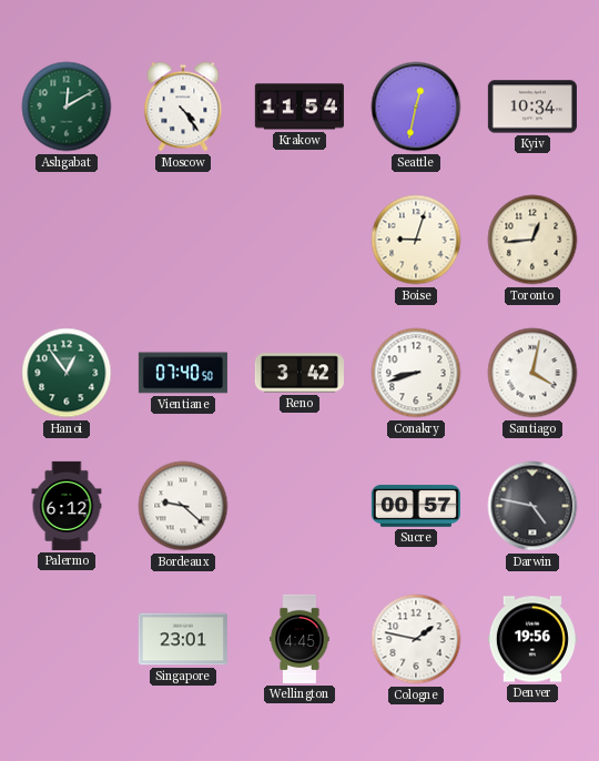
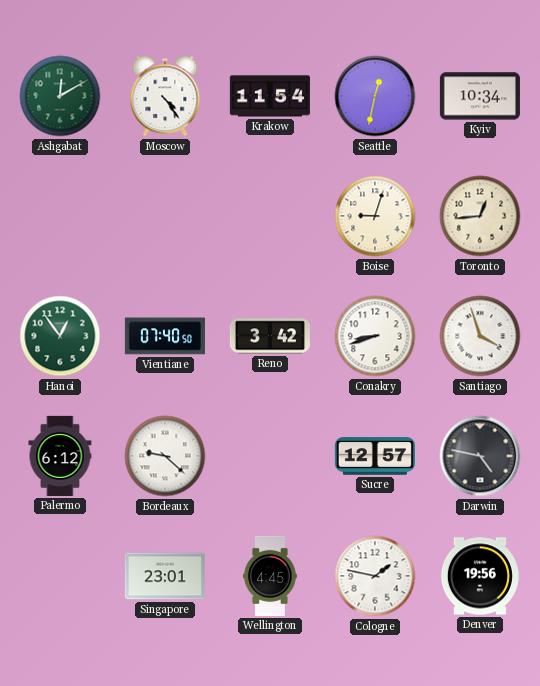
Santiago: 4:02 -> 3:57
Sucre: 00:57 -> 12:57
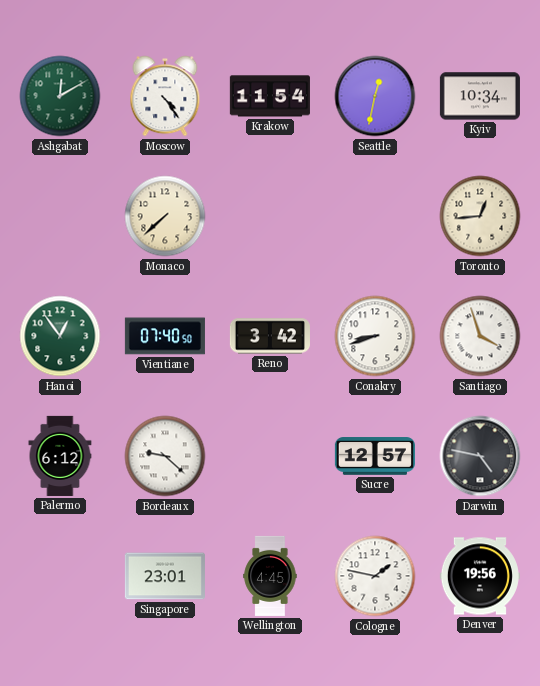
Monaco: none -> 7:38
Boise: 9:03 -> none
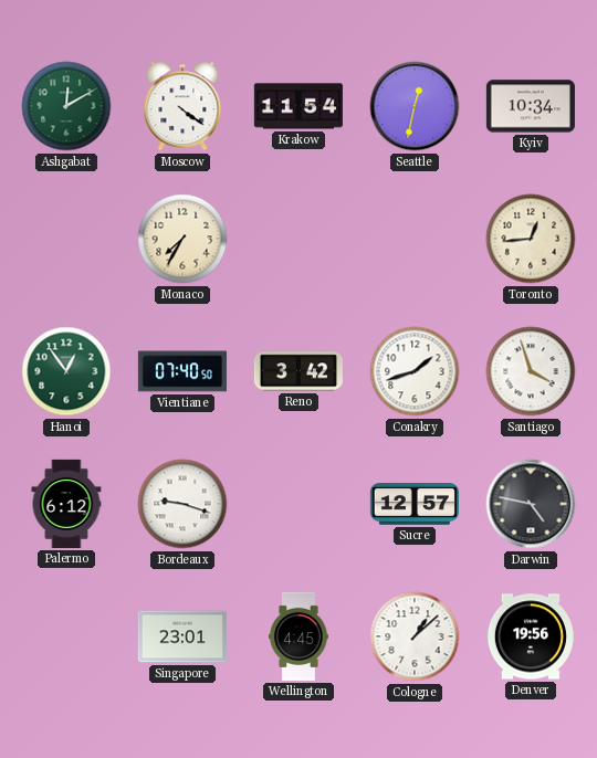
Moscow: 4:24 -> 4:21
Monaco: 7:38 -> 7:35
Conakry: 8:42 -> 1:42
Bordeaux: 9:22 -> 9:18
Cologne: 1:47 -> 1:08
